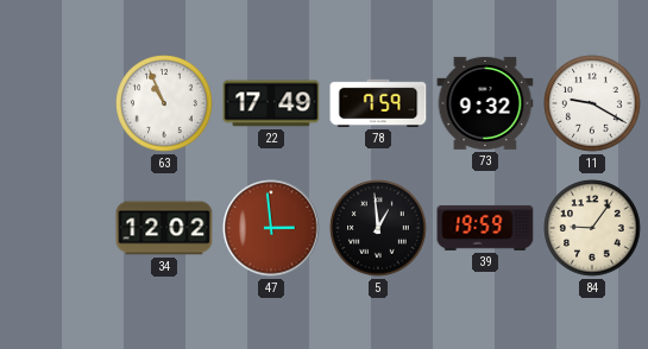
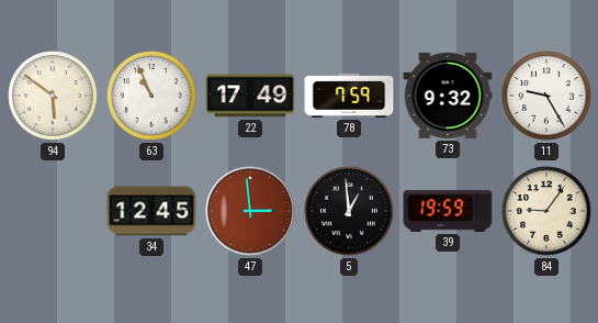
94: none -> 5:51
11: 9:20 -> 9:25
34: 12:02 -> 12:45
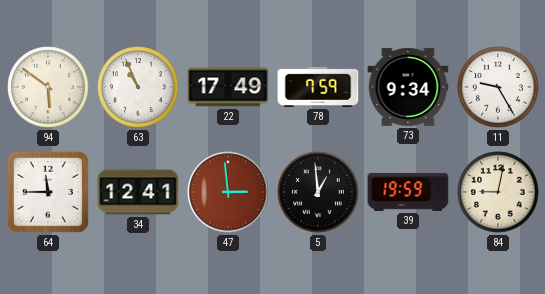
73: 9:32 -> 9:34
64: none -> 11:45
34: 12:45 -> 12:41
84: 9:06 -> 9:02
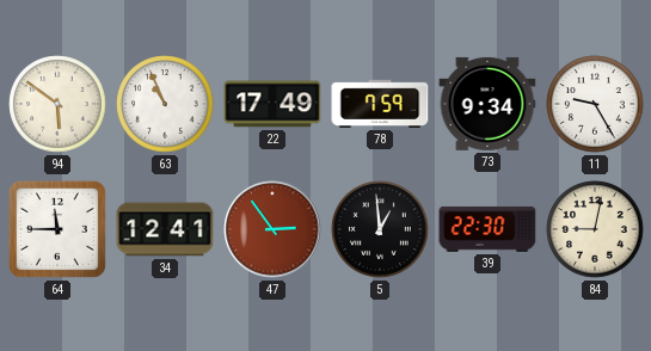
47: 2:59 -> 2:54
39: 19:59 -> 22:30
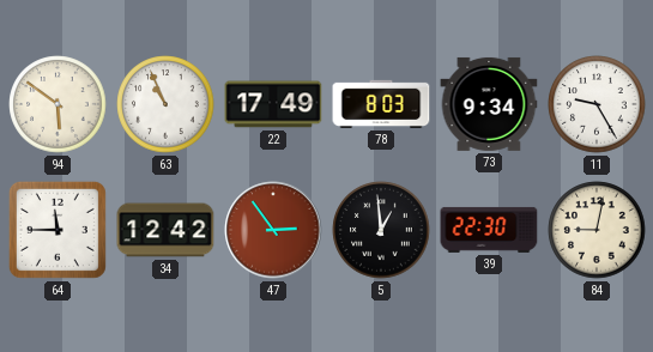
78: 7:59 -> 8:03
34: 12:41 -> 12:42
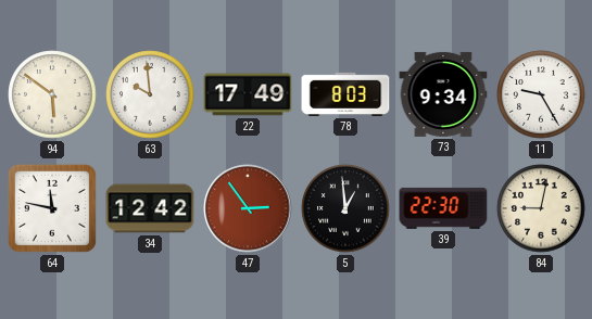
63: 10:56 -> 9:59
64: 11:45 -> 11:47
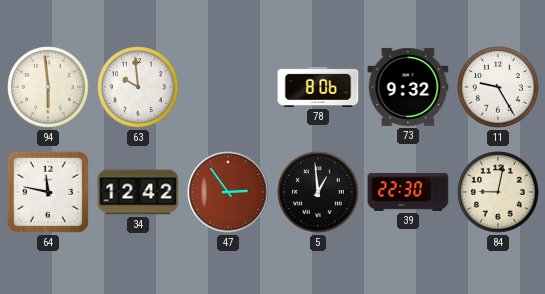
94: 5:51 -> 5:59
22: 17:49 -> none
78: 8:03 -> 8:06
73: 9:34 -> 9:32
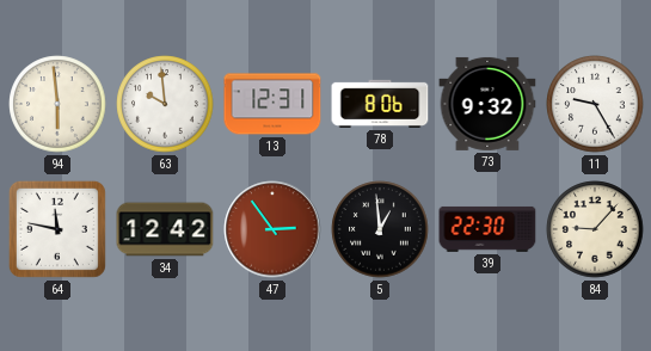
13: none -> 12:31
84: 9:02 -> 9:07
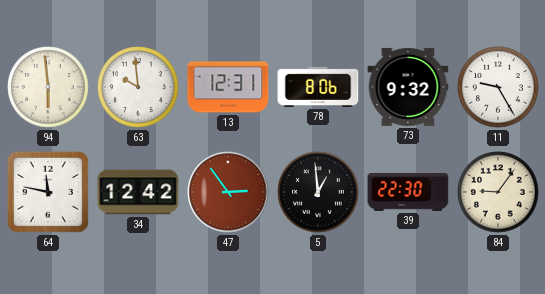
84: 9:07 -> 9:06
